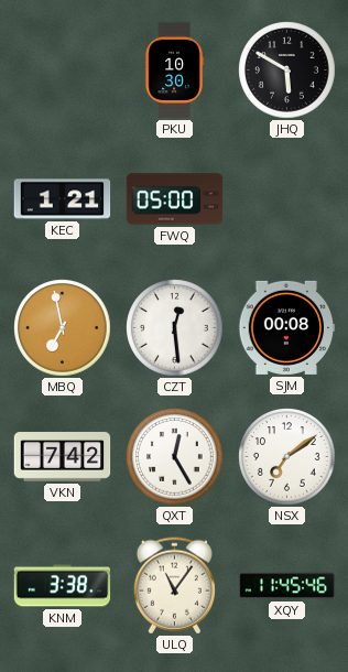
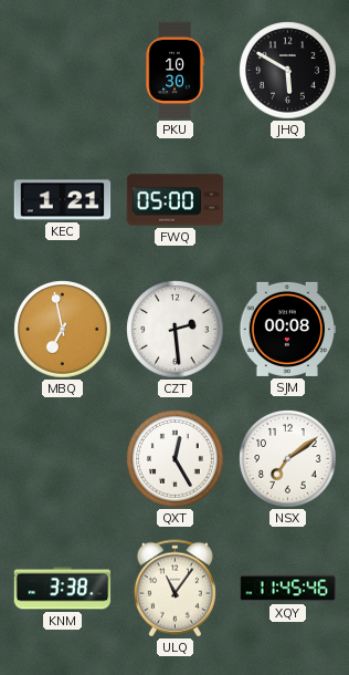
CZT: 12:29 -> 2:29
VKN: 7:42 -> none
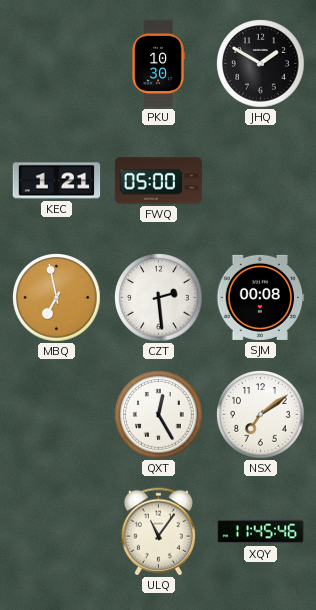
JHQ: 5:50 -> 1:50
KNM: 3:38 -> none
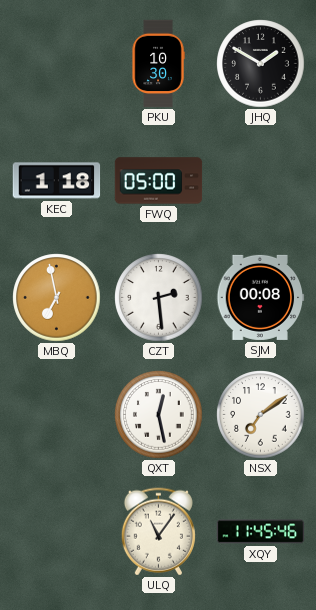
KEC: 1:21 -> 1:18
QXT: 12:25 -> 12:28
